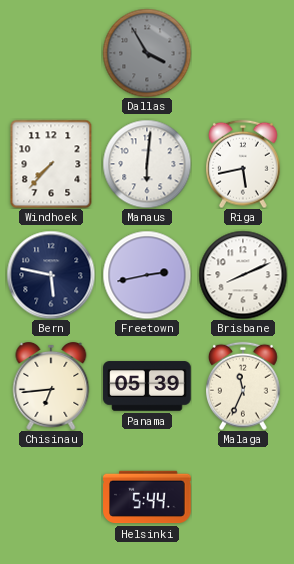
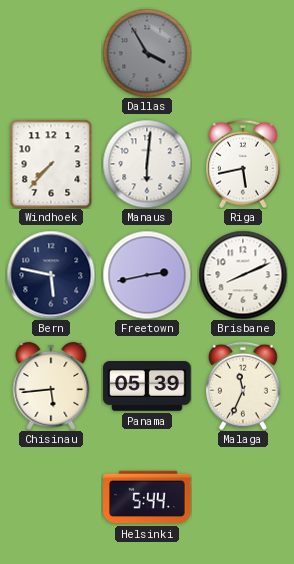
Chisinau: 6:44 -> 5:44
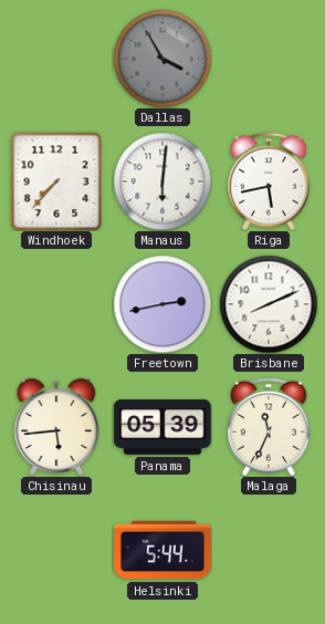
Bern: 5:47 -> none
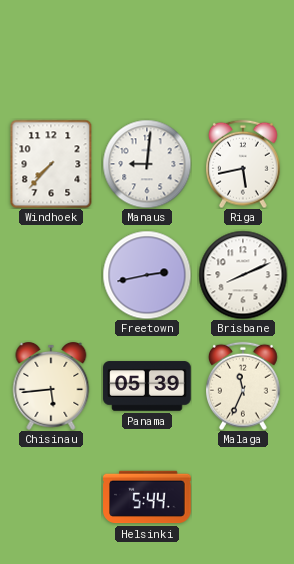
Dallas: 3:55 -> none
Manaus: 6:01 -> 9:01
